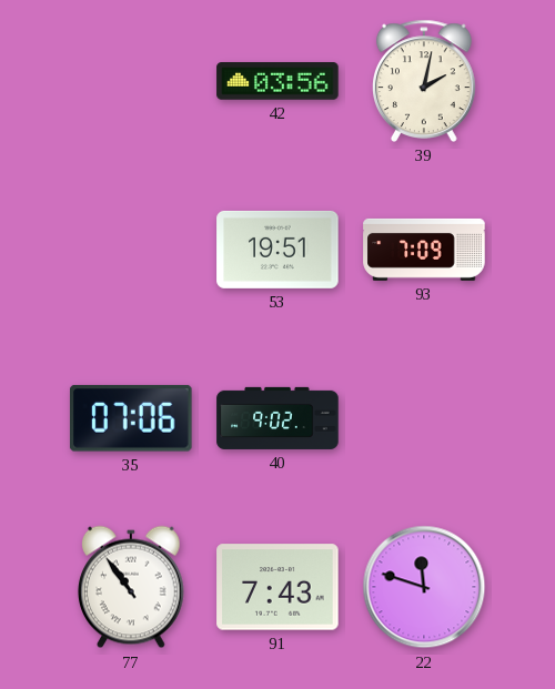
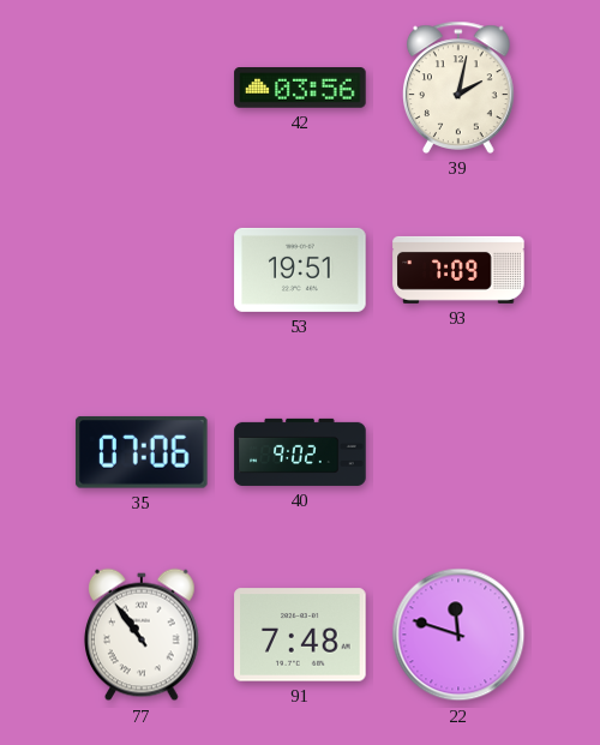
91: 7:43 -> 7:48
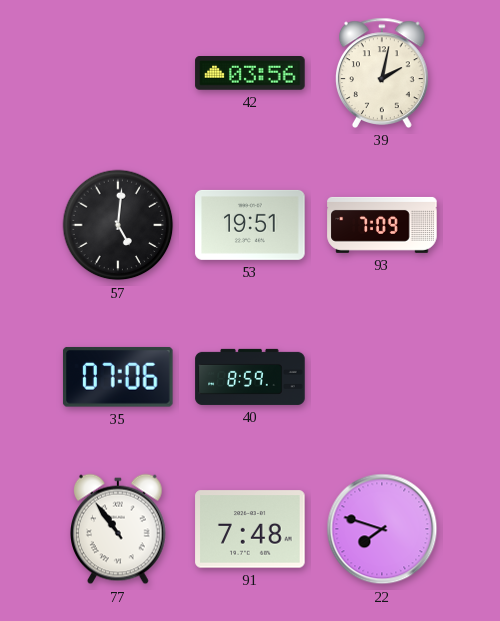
57: none -> 5:01
40: 9:02 -> 8:59
22: 11:48 -> 7:48
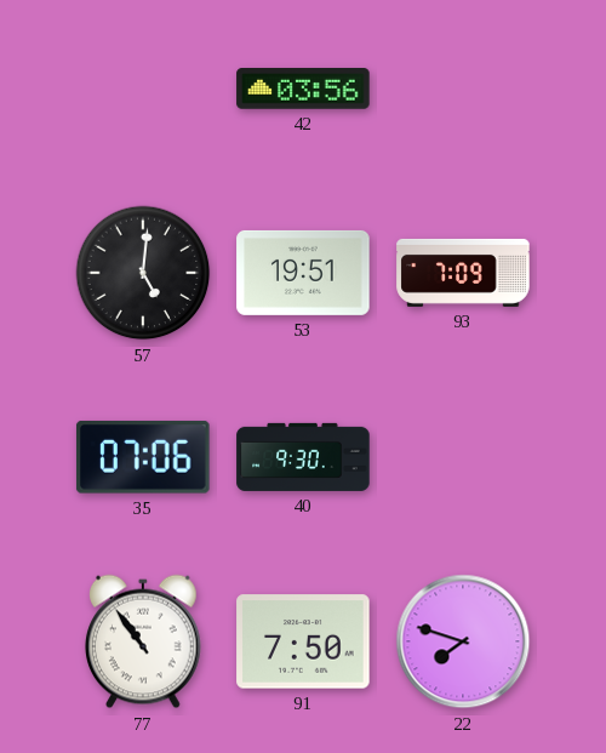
39: 2:02 -> none
40: 8:59 -> 9:30
91: 7:48 -> 7:50
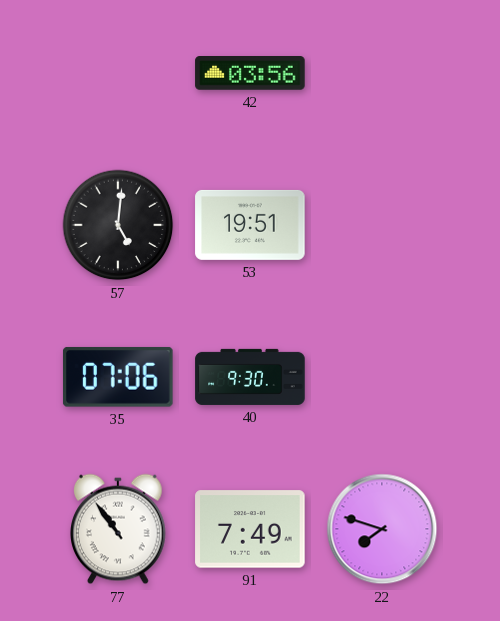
93: 7:09 -> none
91: 7:50 -> 7:49
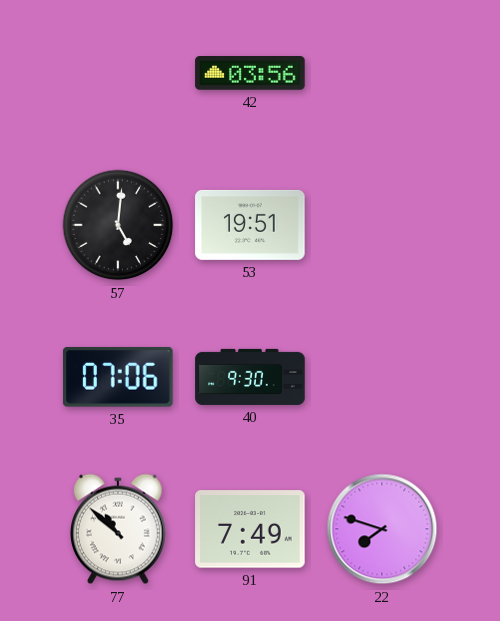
77: 10:54 -> 10:52
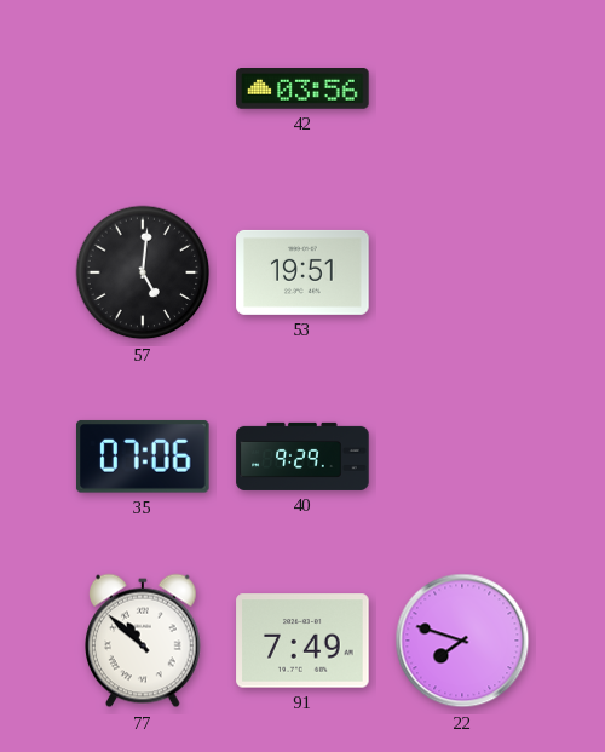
40: 9:30 -> 9:29
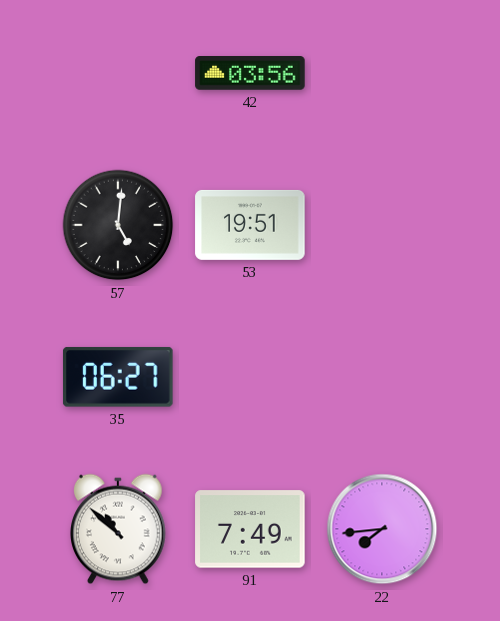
35: 07:06 -> 06:27
40: 9:29 -> none
22: 7:48 -> 7:44
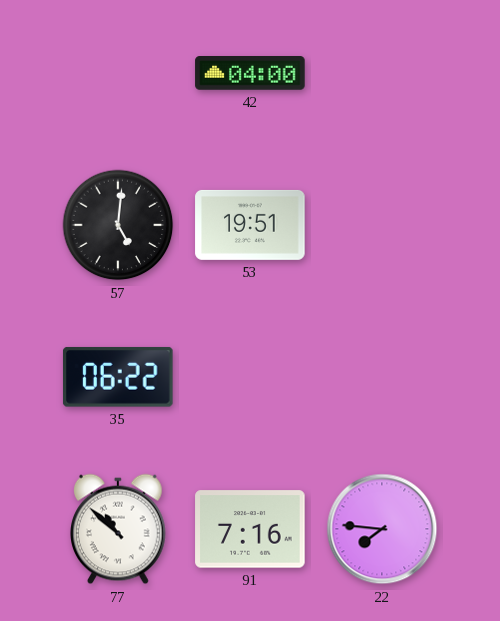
42: 03:56 -> 04:00
35: 06:27 -> 06:22
91: 7:49 -> 7:16
22: 7:44 -> 7:46
